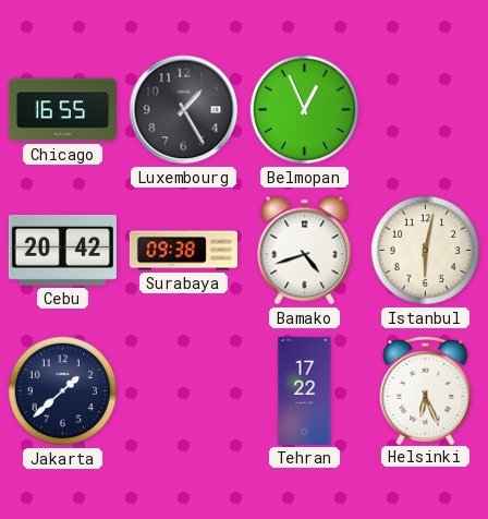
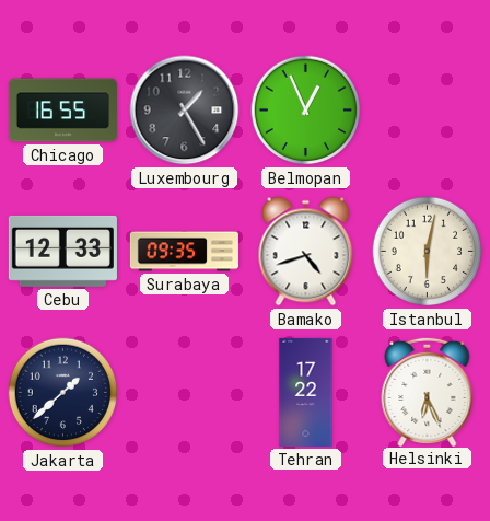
Cebu: 20:42 -> 12:33
Surabaya: 09:38 -> 09:35
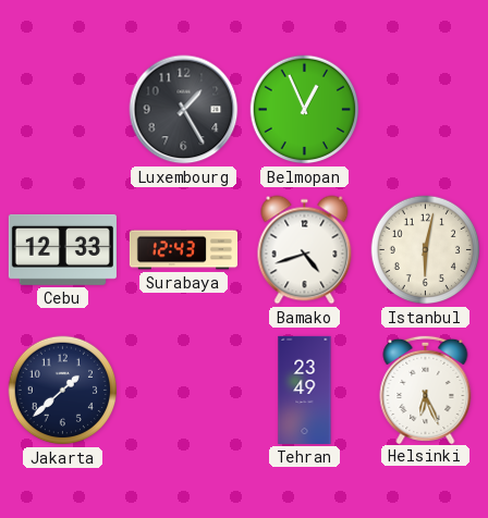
Chicago: 16:55 -> none
Surabaya: 09:35 -> 12:43
Tehran: 17:22 -> 23:49
